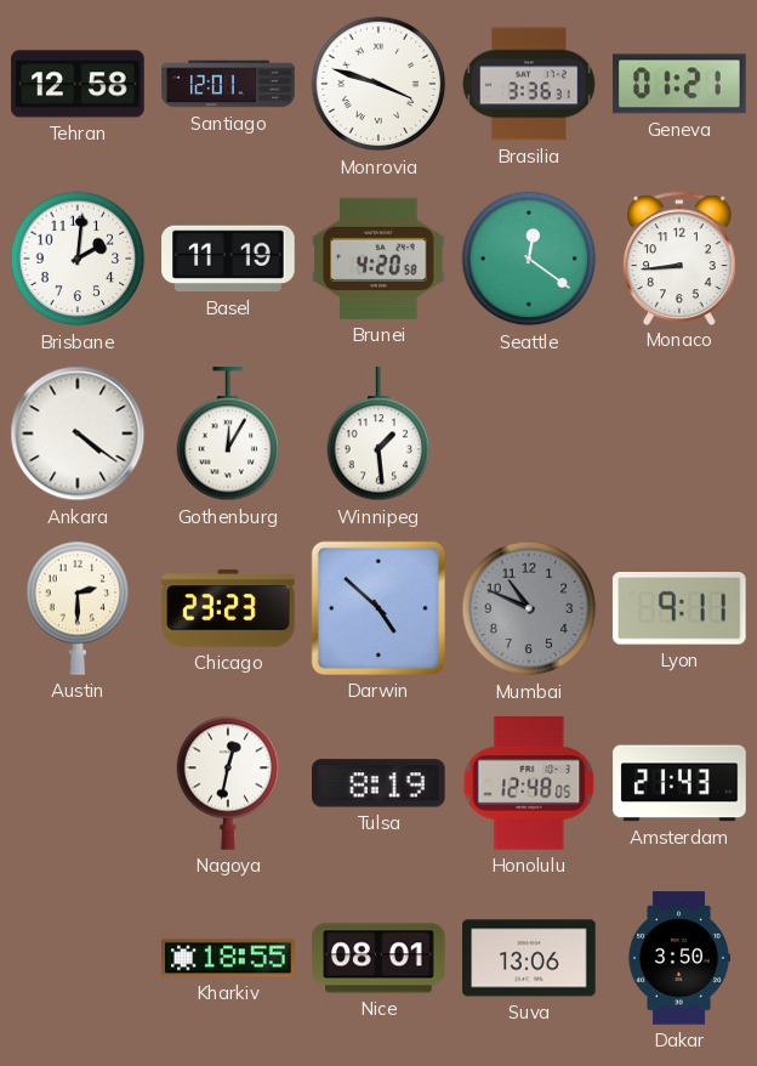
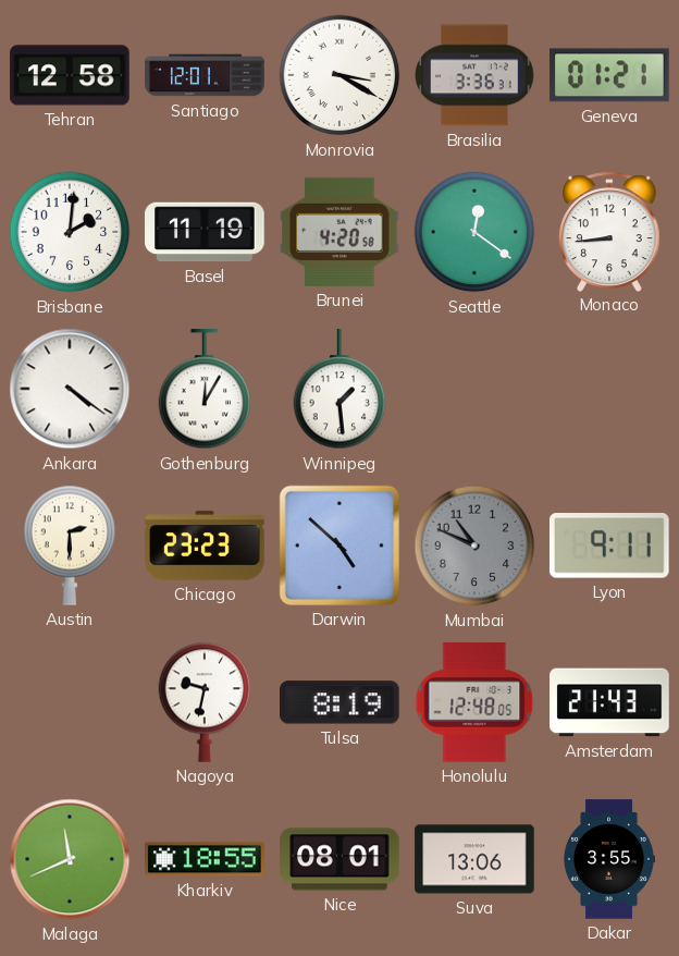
Monrovia: 3:48 -> 3:20
Nagoya: 12:32 -> 9:32
Malaga: none -> 11:41
Dakar: 3:50 -> 3:55
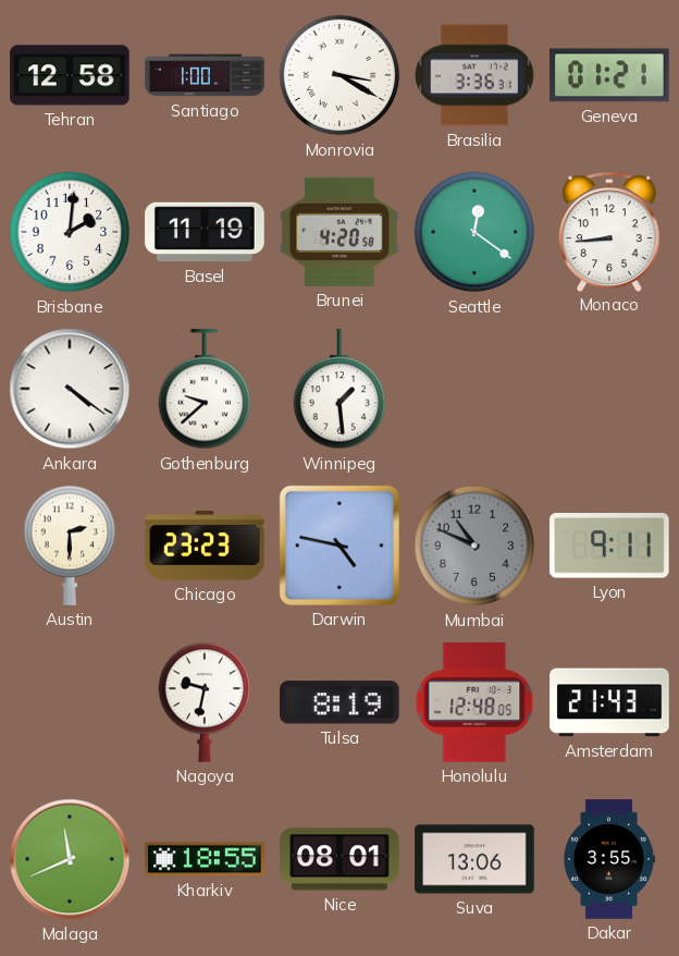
Santiago: 12:01 -> 1:00
Gothenburg: 12:05 -> 9:38
Darwin: 4:52 -> 4:47
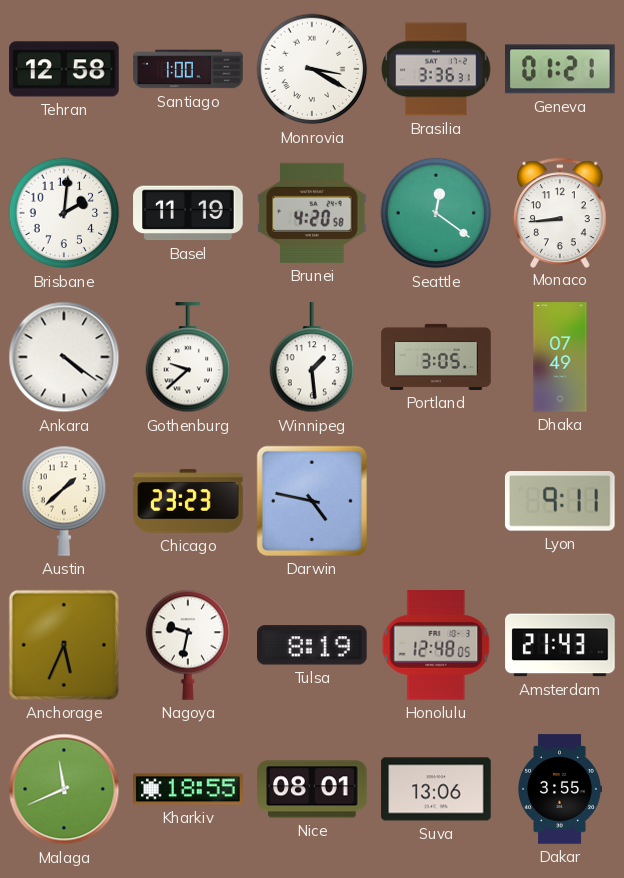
Portland: none -> 3:05
Dhaka: none -> 07:49
Austin: 2:30 -> 1:38
Mumbai: 10:49 -> none
Anchorage: none -> 5:34
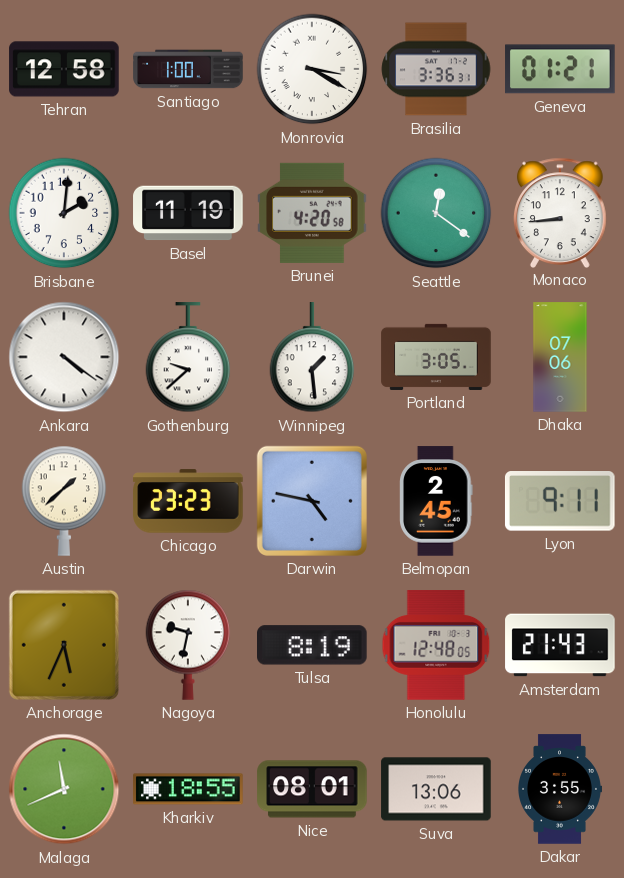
Dhaka: 07:49 -> 07:06
Belmopan: none -> 2:45
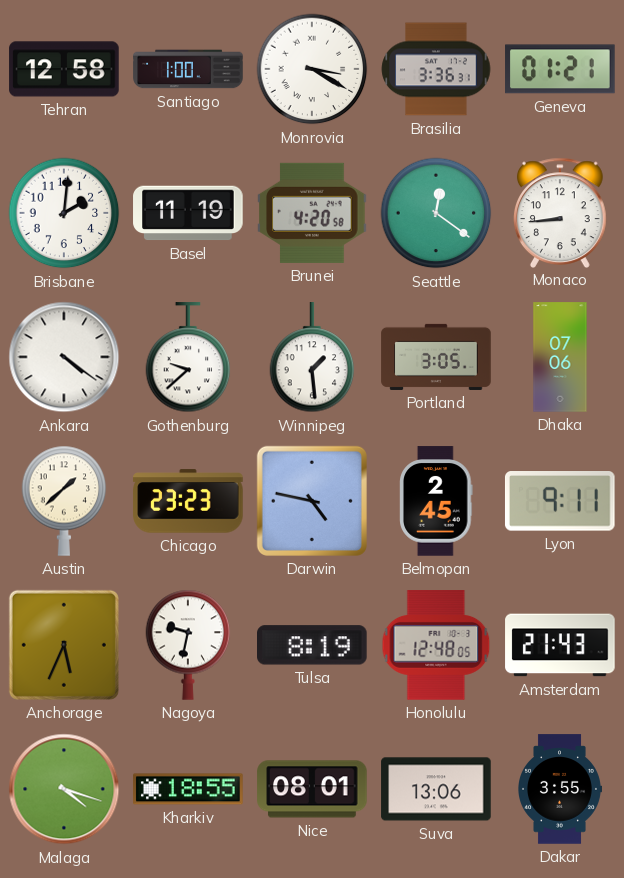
Malaga: 11:41 -> 4:18
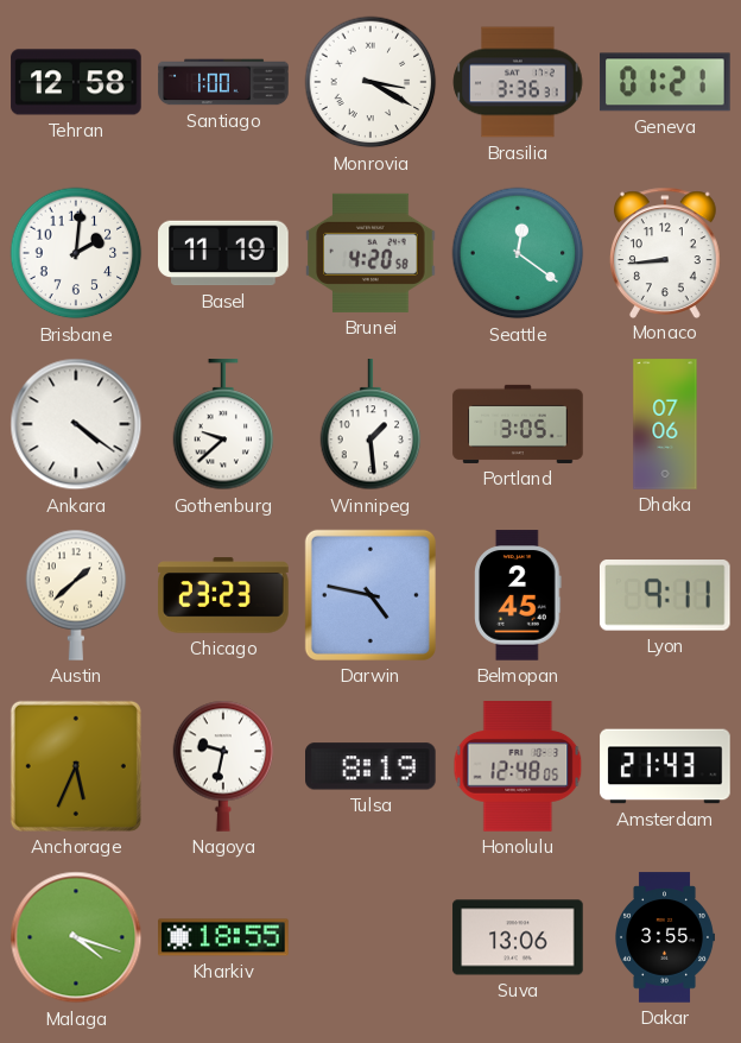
Nice: 08:01 -> none
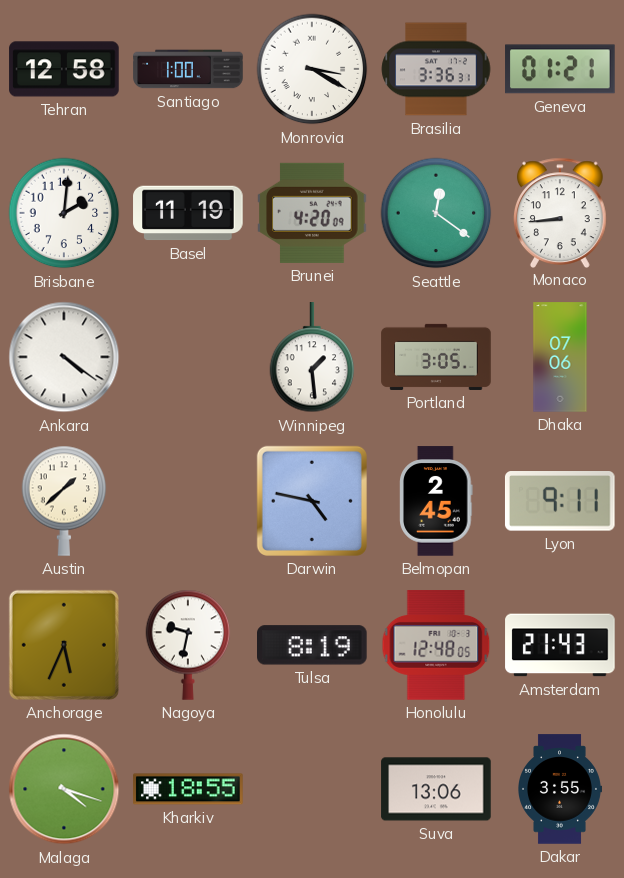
Brunei: 4:20:58 -> 4:20:09
Gothenburg: 9:38 -> none
Chicago: 23:23 -> none
